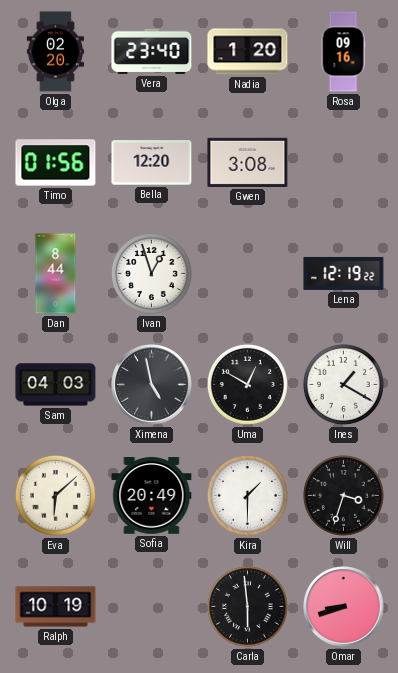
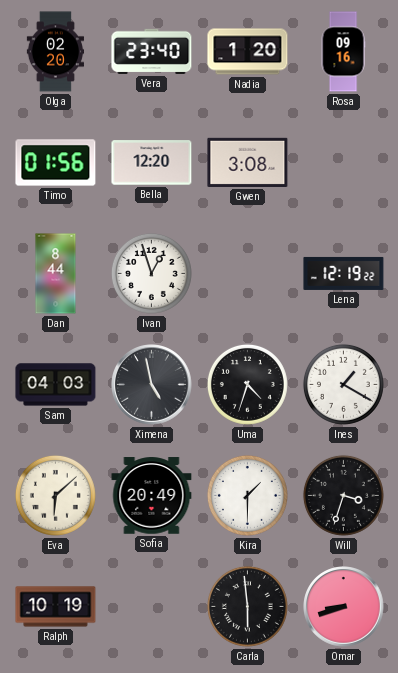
Uma: 12:50 -> 4:33
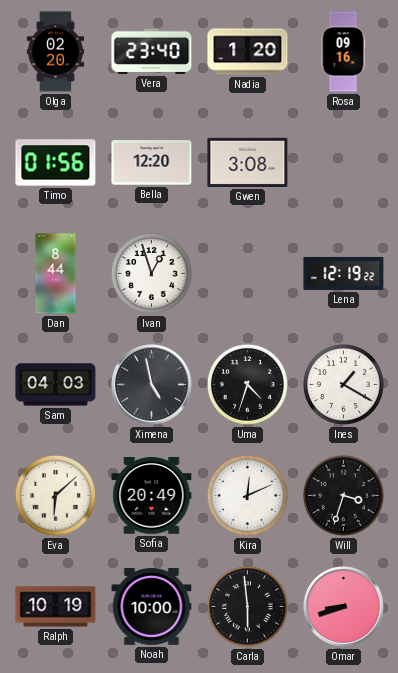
Kira: 1:30 -> 12:11
Noah: none -> 10:00
